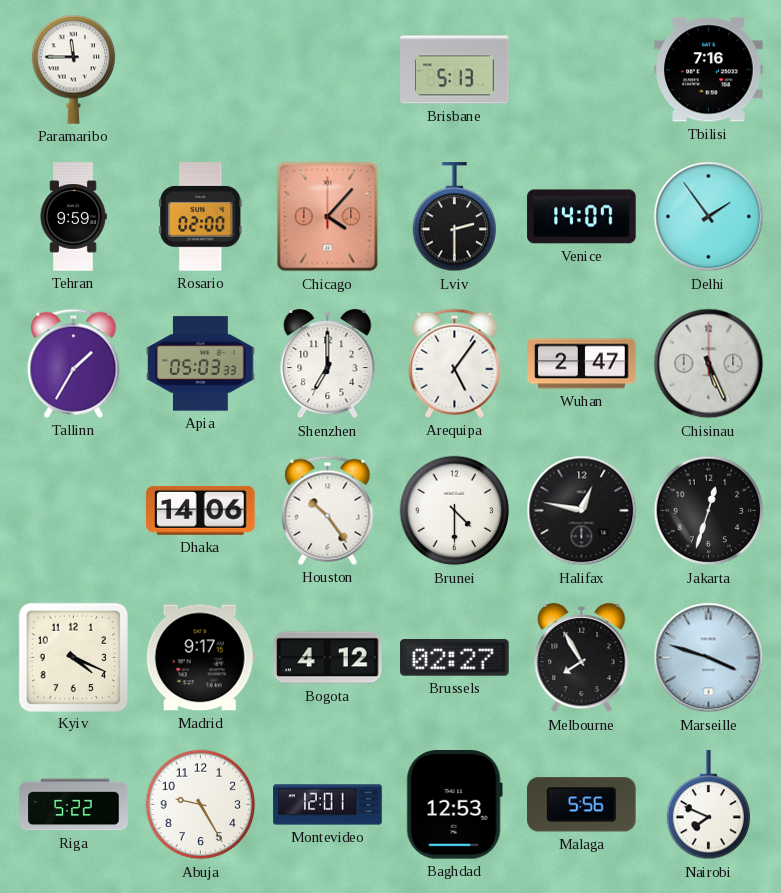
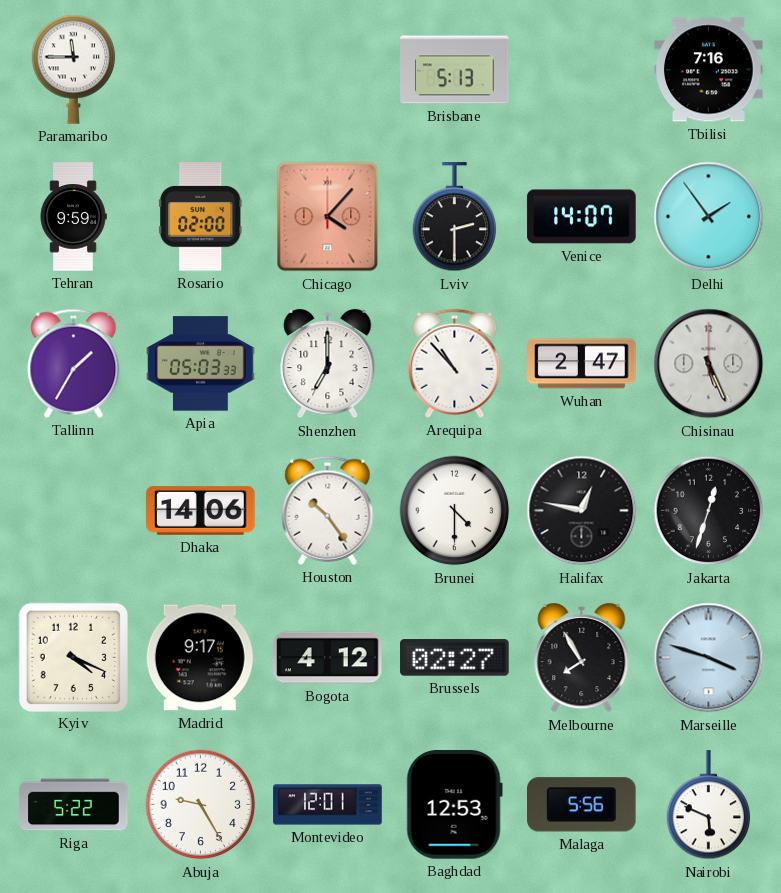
Arequipa: 5:06 -> 10:53
Nairobi: 7:49 -> 5:49
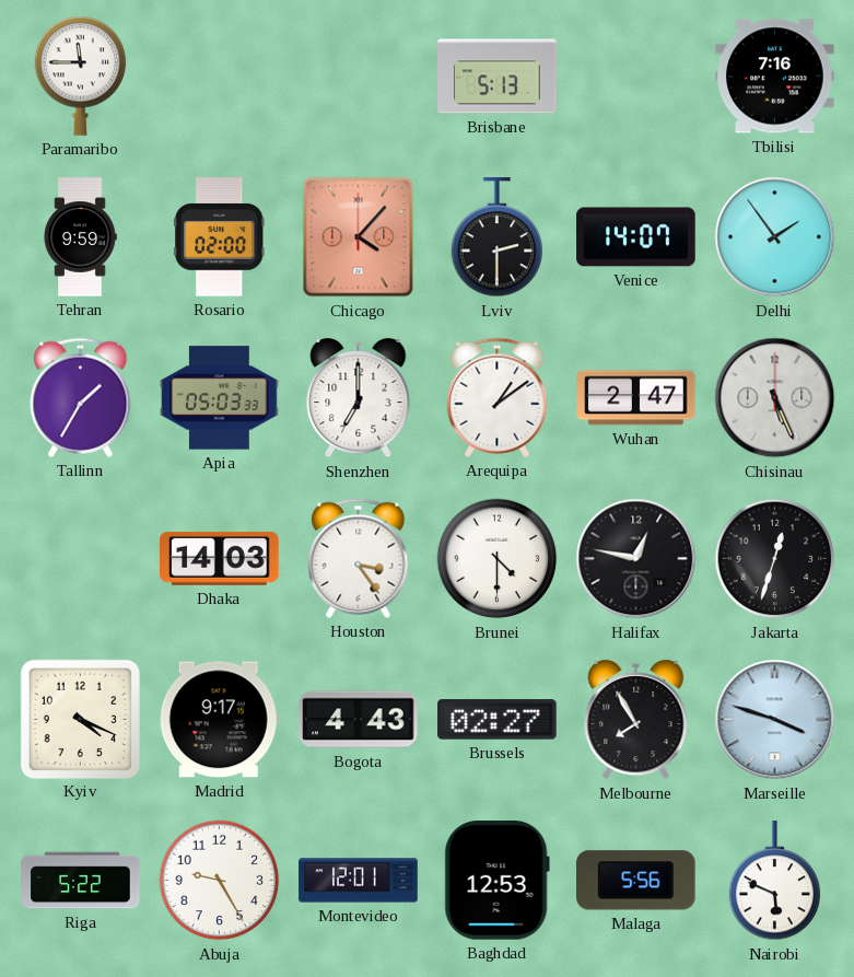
Arequipa: 10:53 -> 1:09
Dhaka: 14:06 -> 14:03
Houston: 10:24 -> 3:24
Bogota: 4:12 -> 4:43
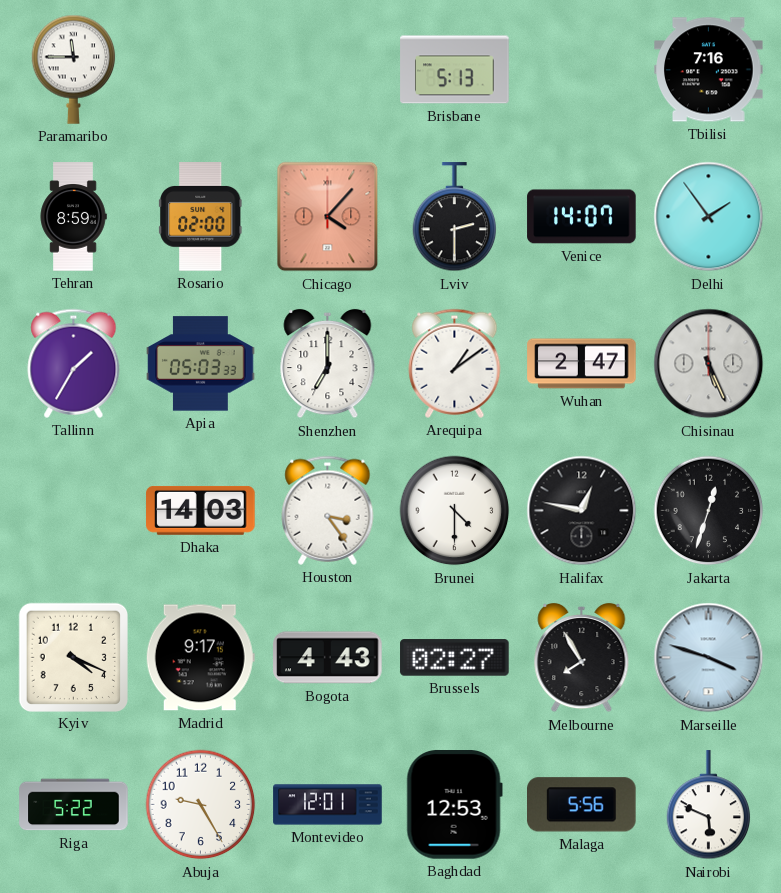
Tehran: 9:59 -> 8:59
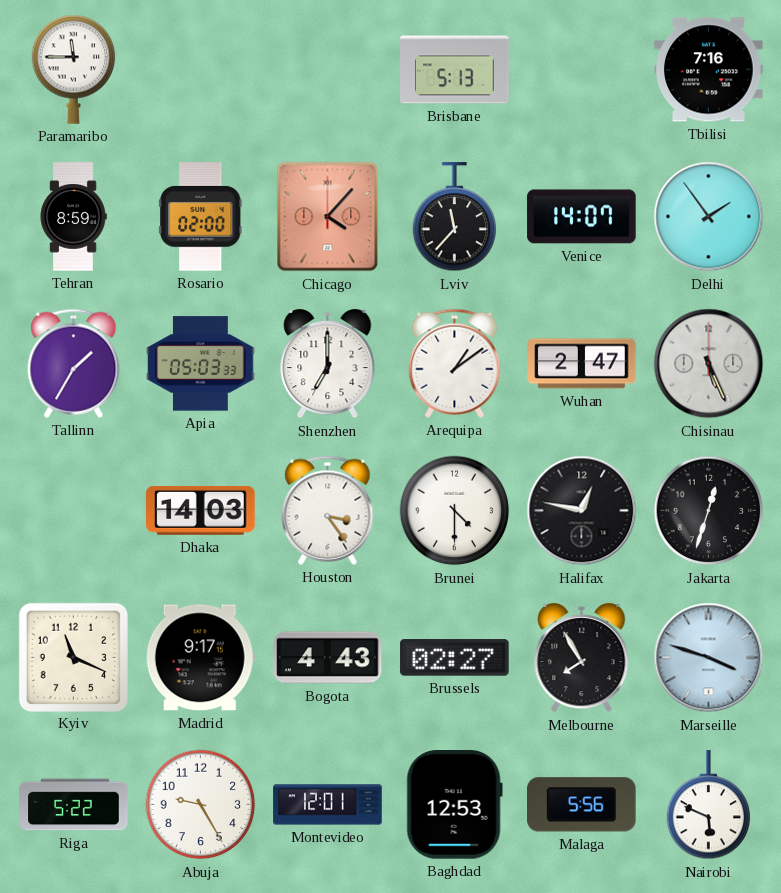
Lviv: 2:30 -> 11:37
Kyiv: 4:19 -> 11:19
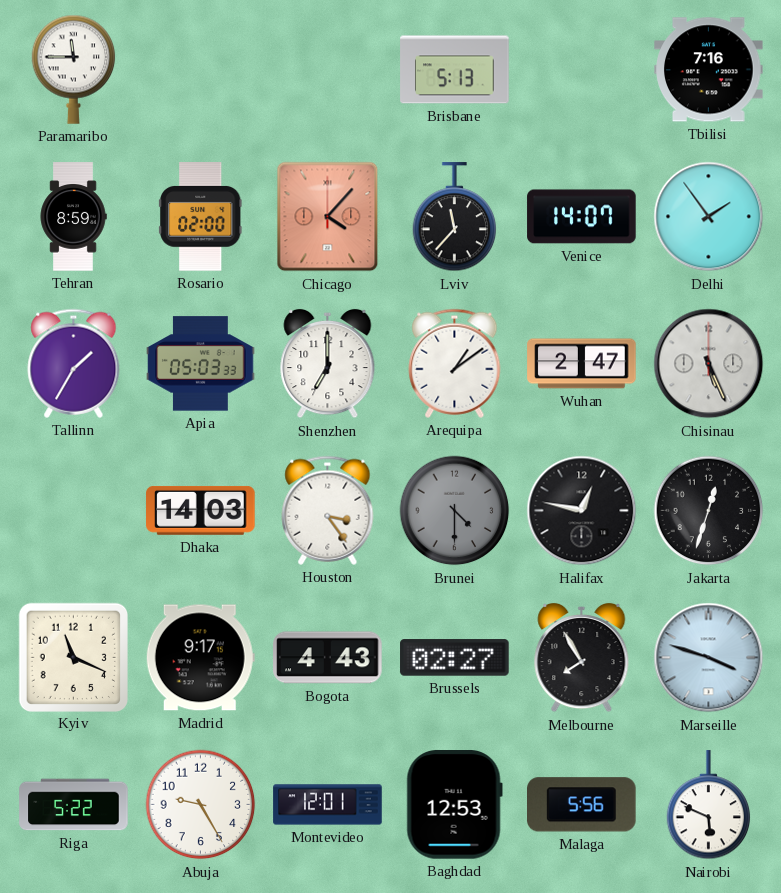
Brunei dial: white -> grey
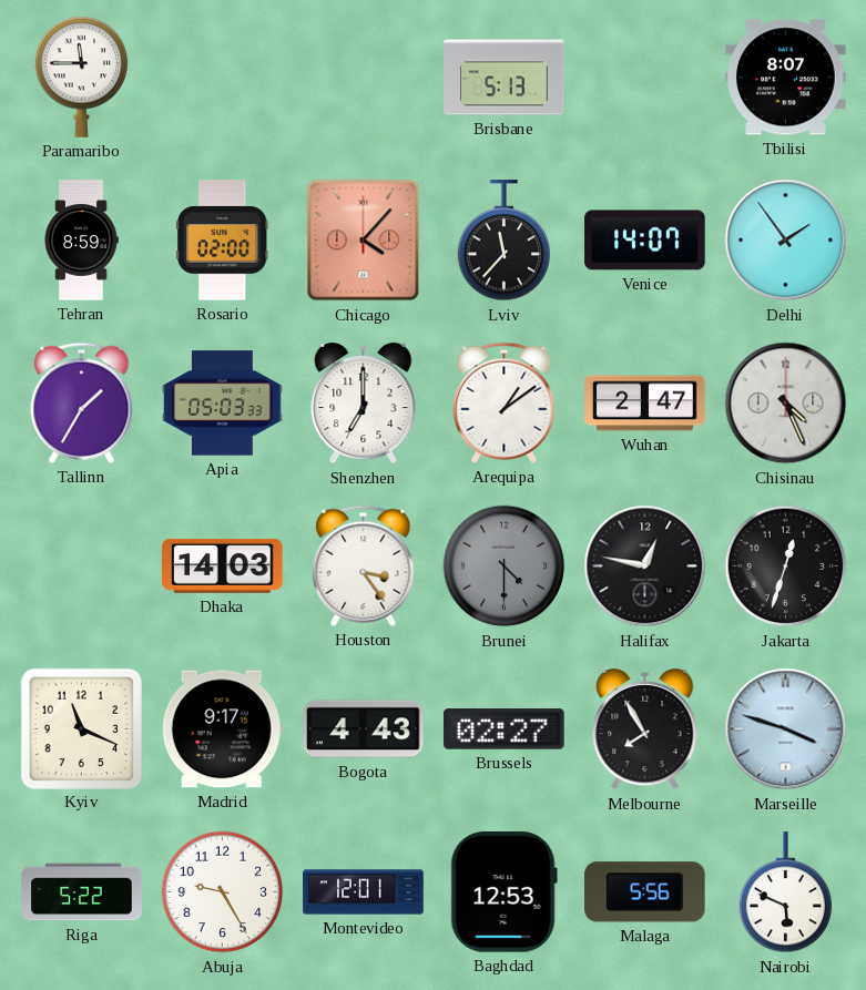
Tbilisi: 7:16 -> 8:07
Chisinau: 5:26 -> 4:26
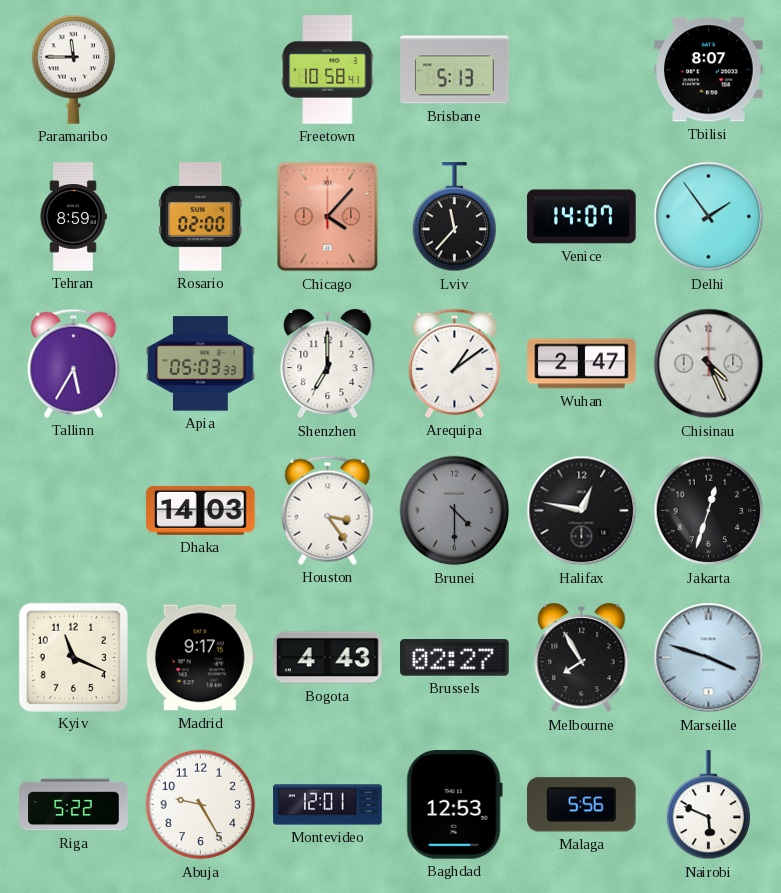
Freetown: none -> 10:58
Tallinn: 1:35 -> 5:35
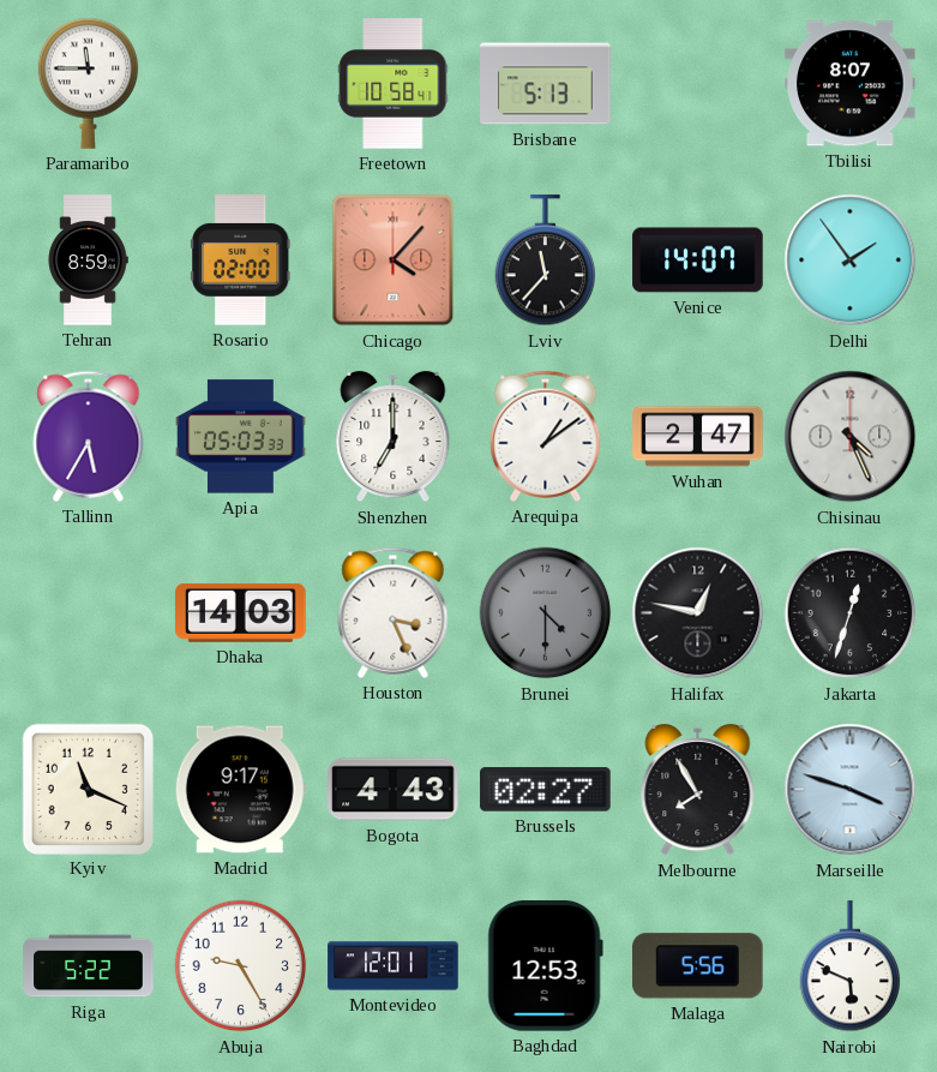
Houston: 3:24 -> 3:26
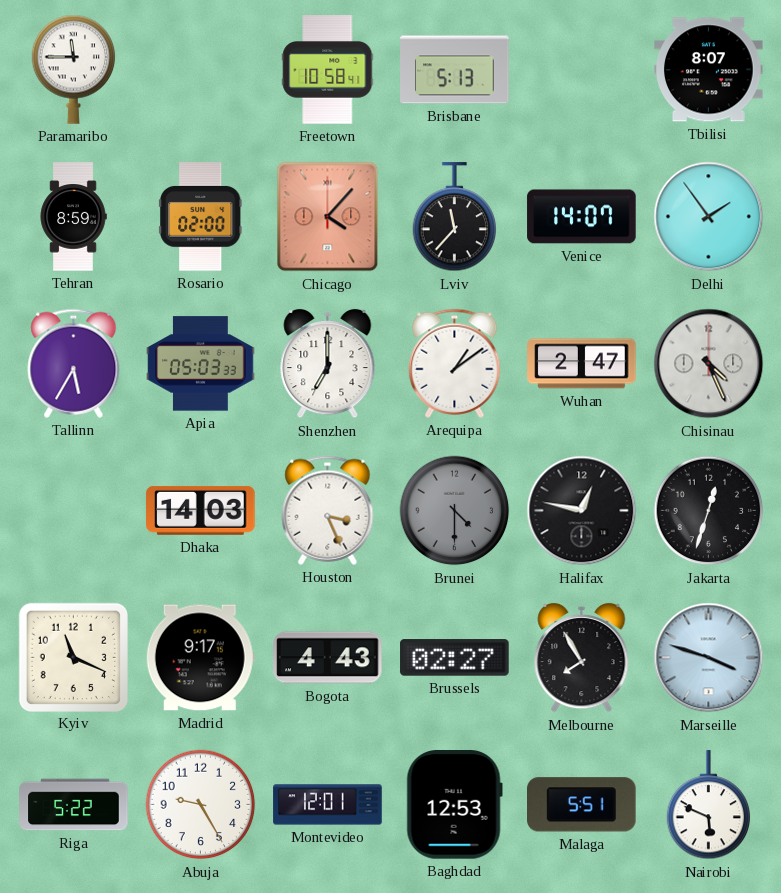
Malaga: 5:56 -> 5:51
